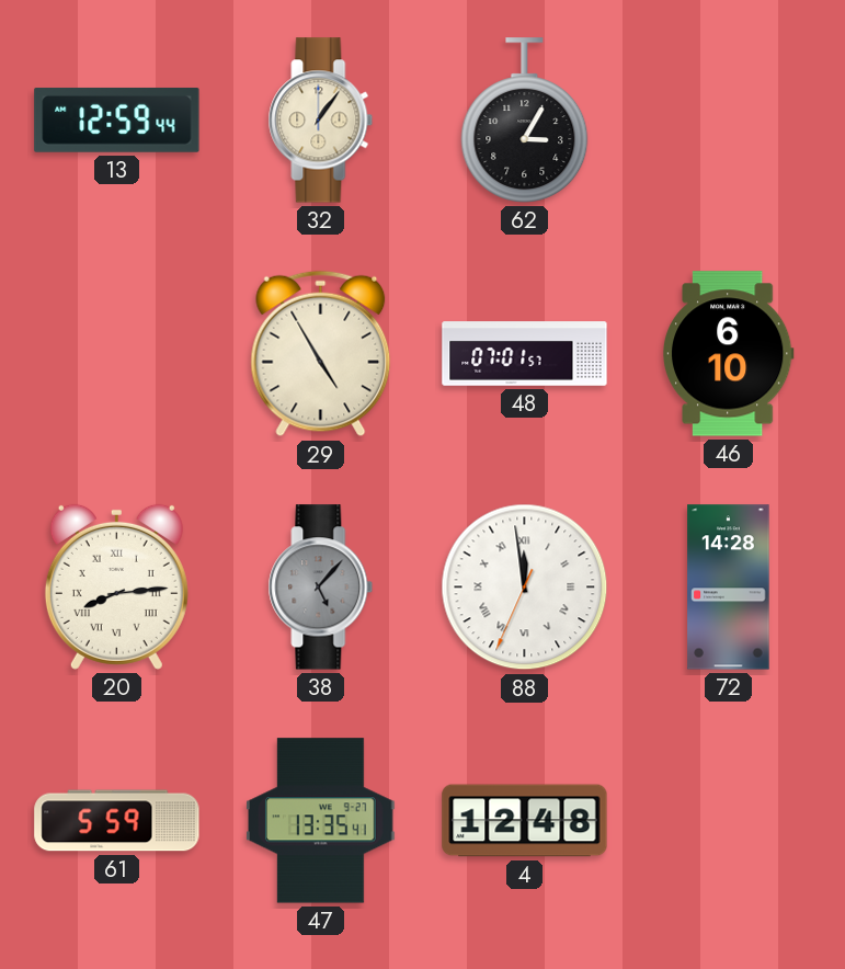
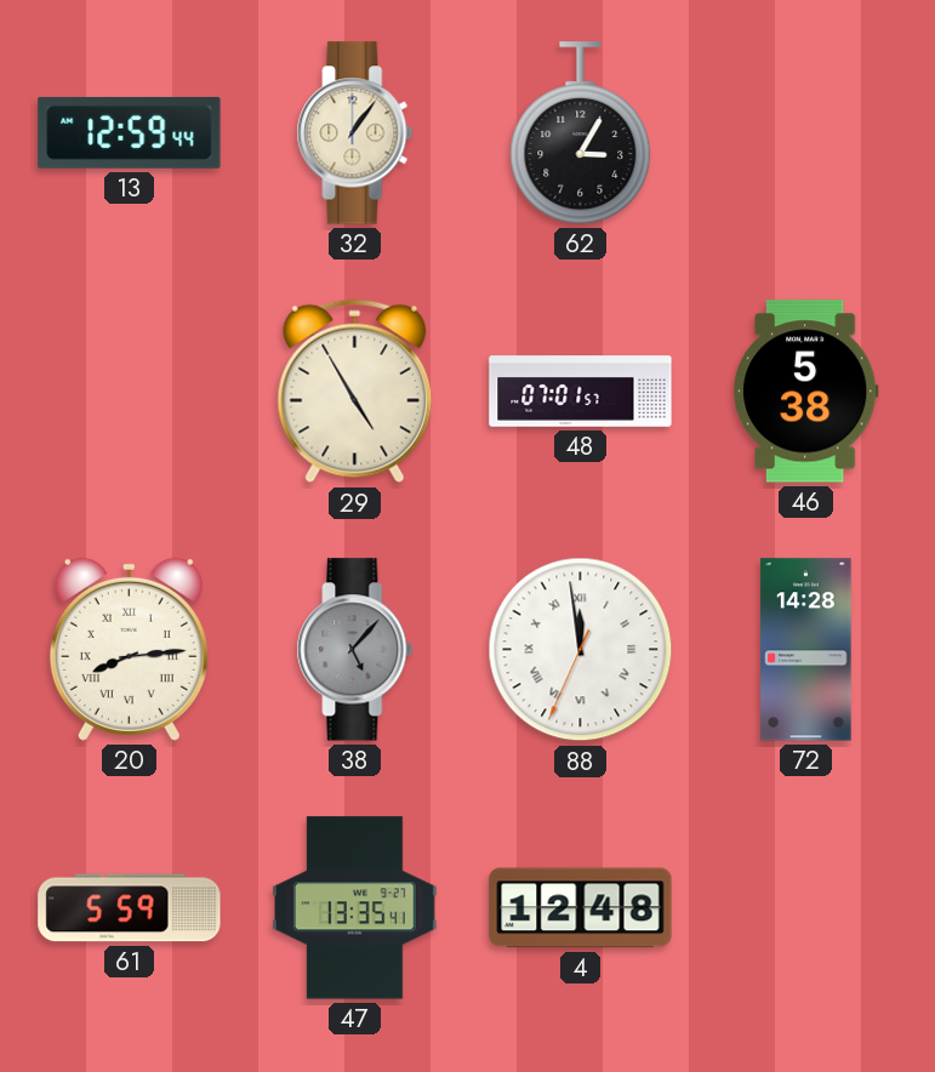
46: 6:10 -> 5:38
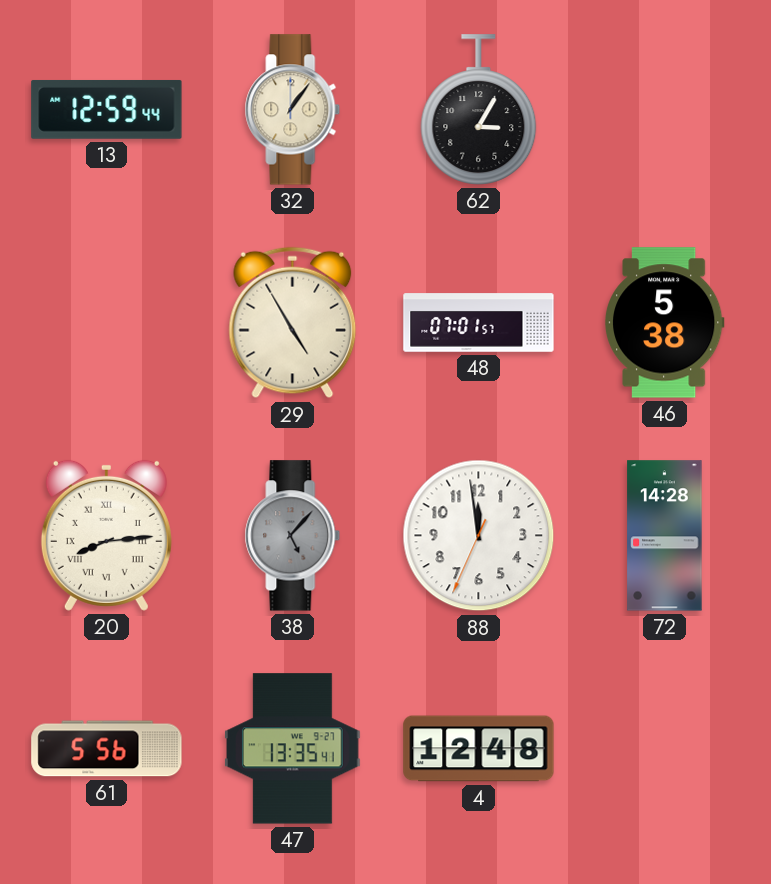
88 numerals: Roman -> Arabic
61: 5:59 -> 5:56
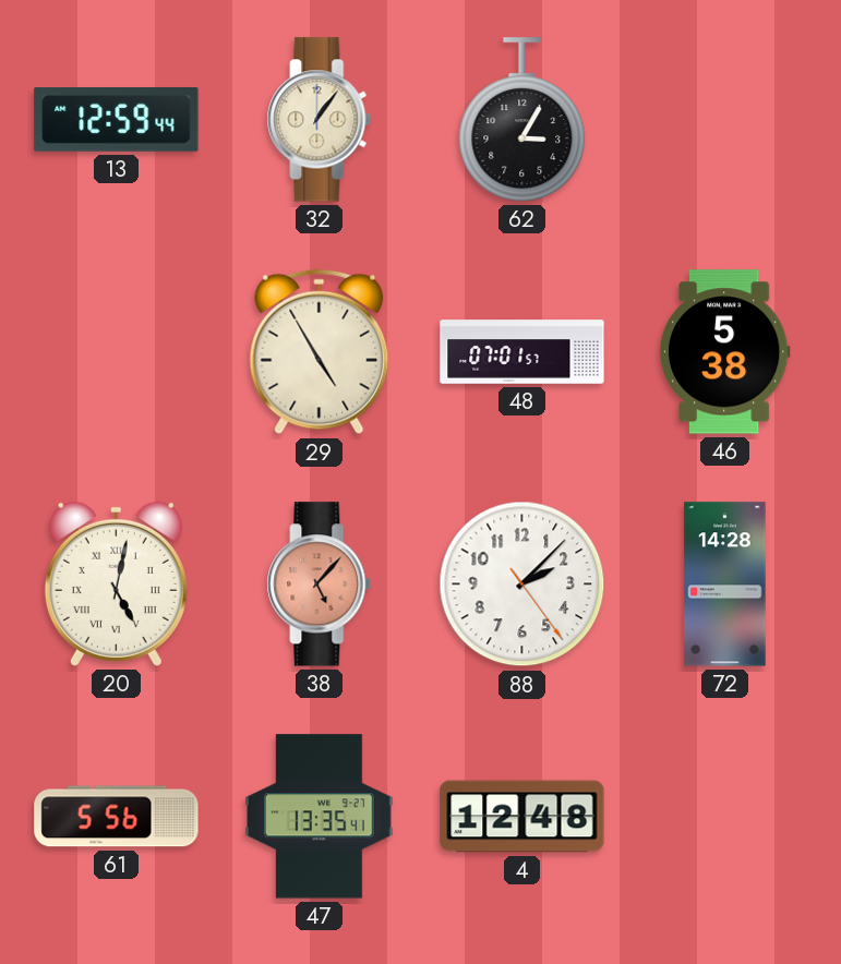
20: 8:14 -> 5:02
38 dial: grey -> salmon
88: 11:58 -> 2:07
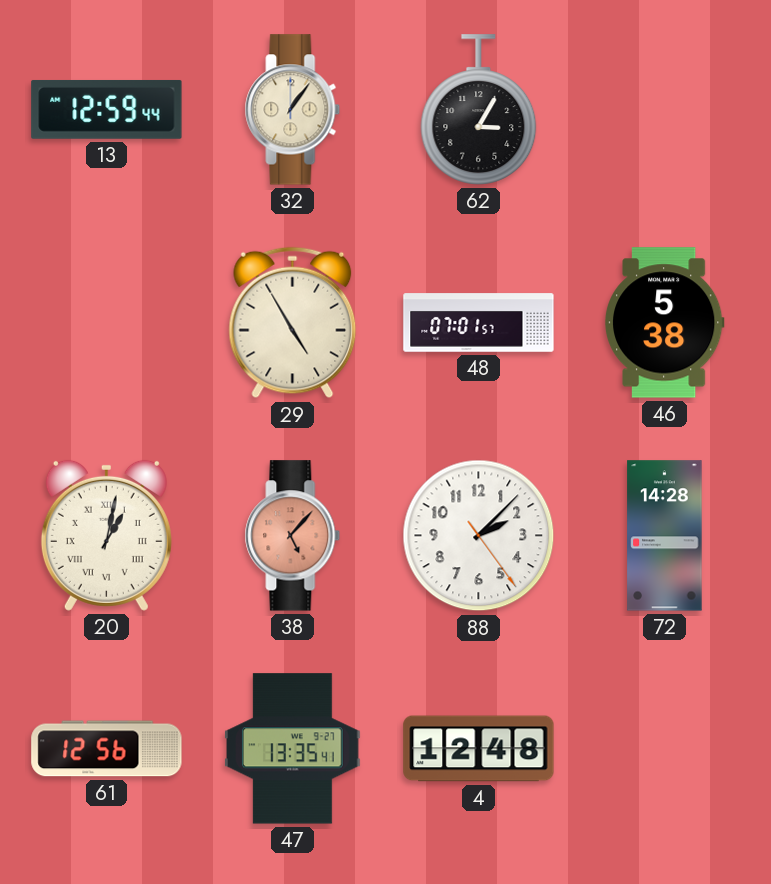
20: 5:02 -> 1:02
61: 5:56 -> 12:56
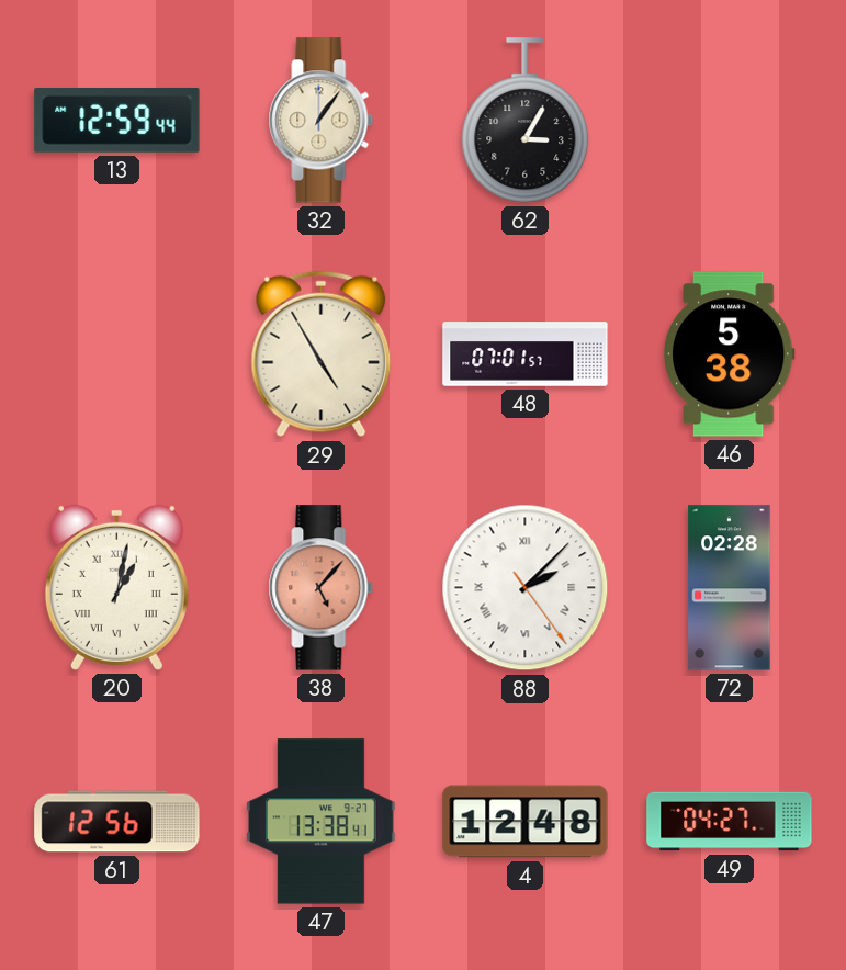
88 numerals: Arabic -> Roman
72: 14:28 -> 02:28
47: 13:35 -> 13:38
49: none -> 04:27
